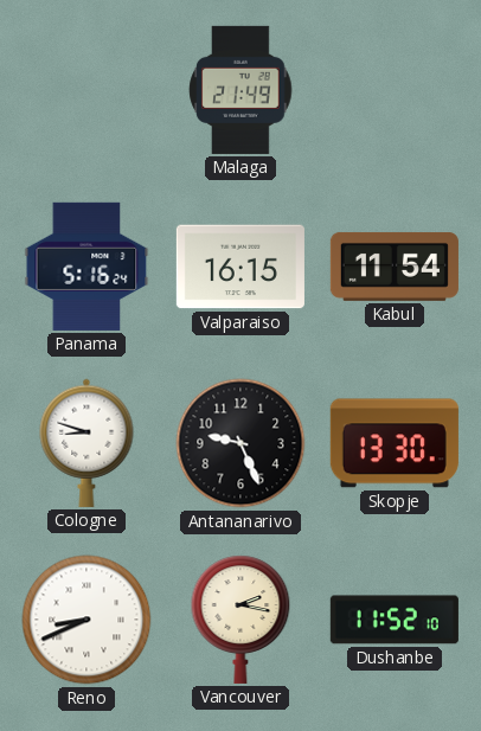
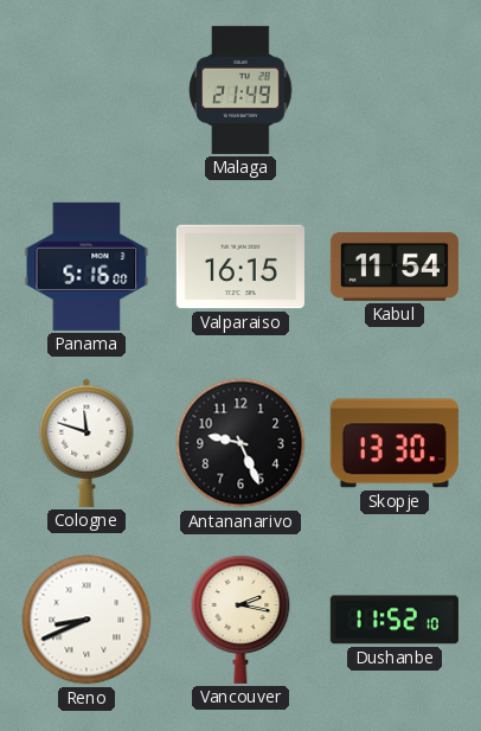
Panama: 5:16:24 -> 5:16:00
Cologne: 8:48 -> 11:48
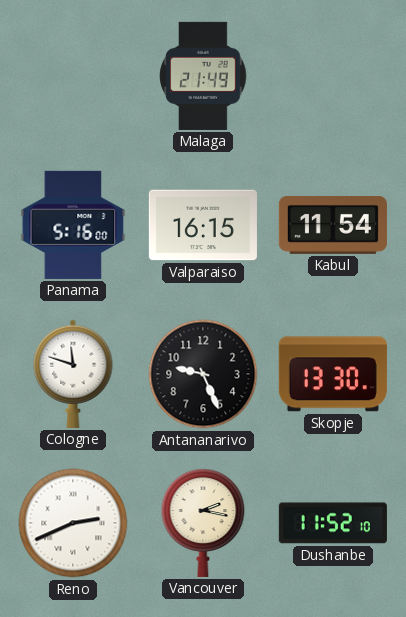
Reno: 8:41 -> 2:41
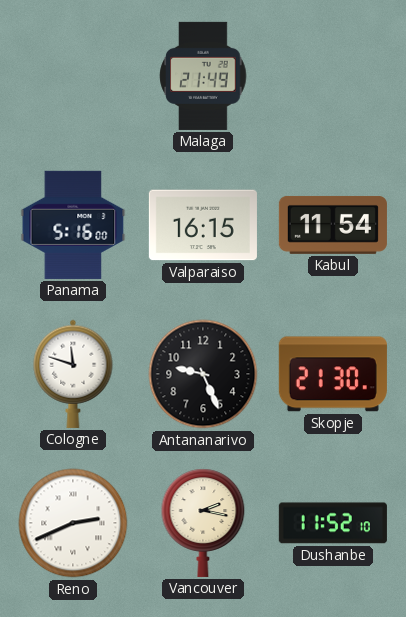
Skopje: 13:30 -> 21:30
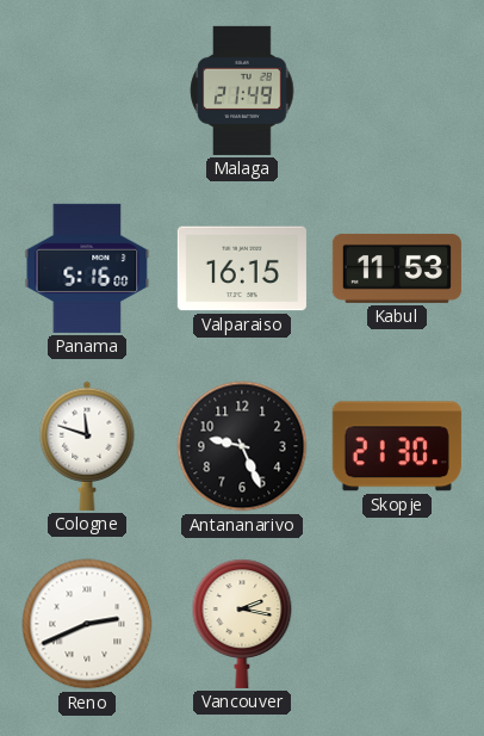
Kabul: 11:54 -> 11:53
Dushanbe: 11:52 -> none
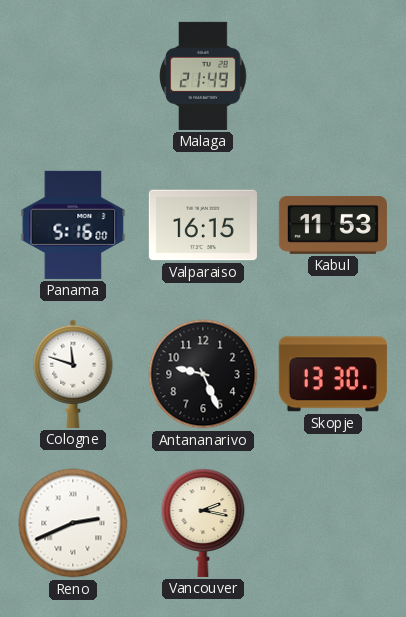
Skopje: 21:30 -> 13:30
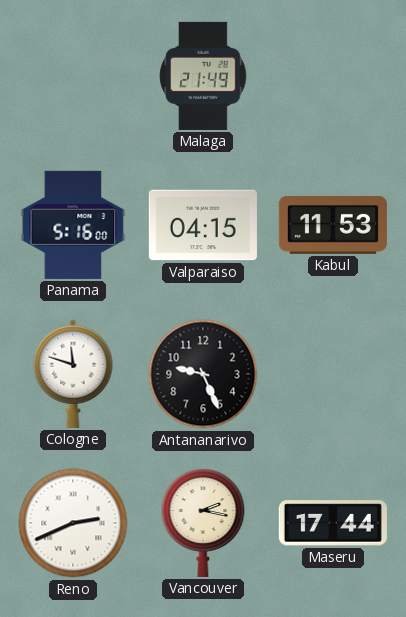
Valparaiso: 16:15 -> 04:15
Skopje: 13:30 -> none
Maseru: none -> 17:44
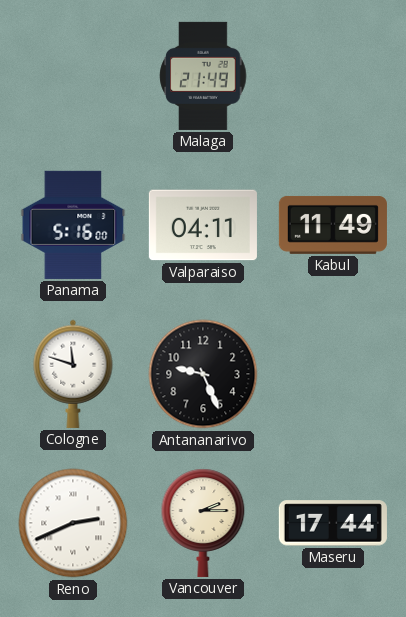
Valparaiso: 04:15 -> 04:11
Kabul: 11:53 -> 11:49
Vancouver: 2:17 -> 2:15
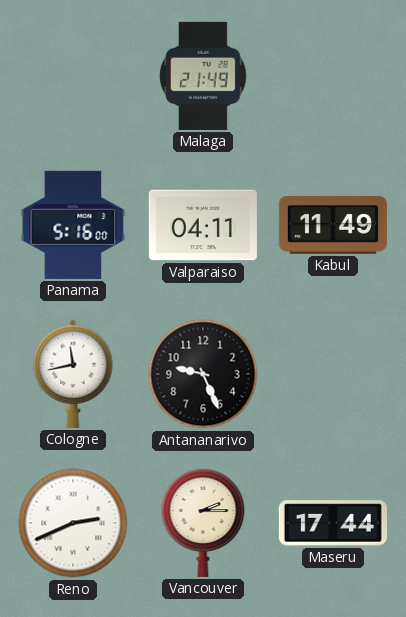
Cologne: 11:48 -> 11:43
